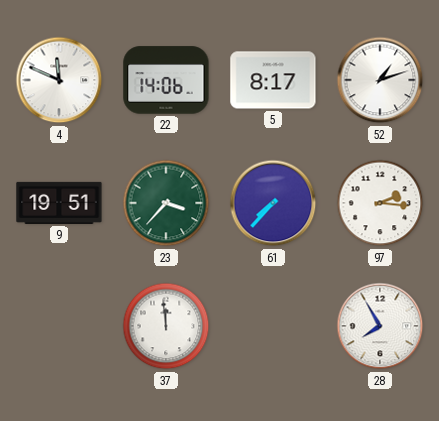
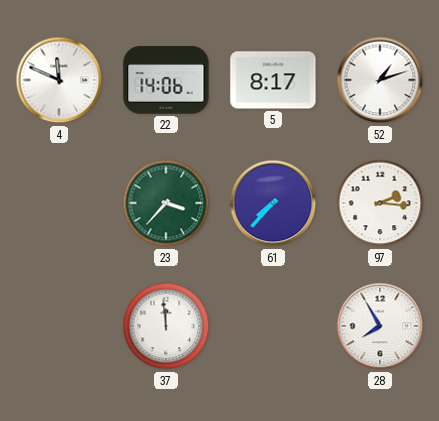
9: 19:51 -> none
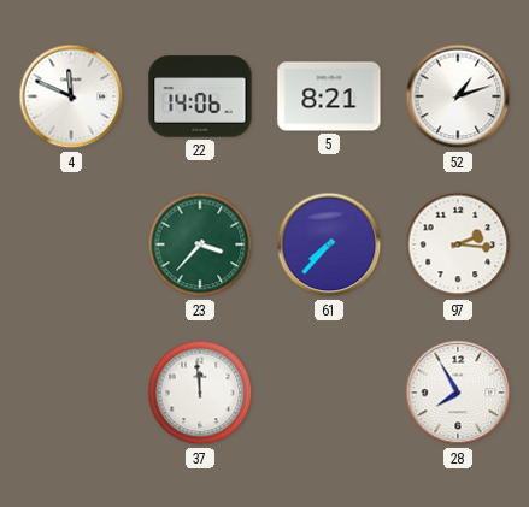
5: 8:17 -> 8:21
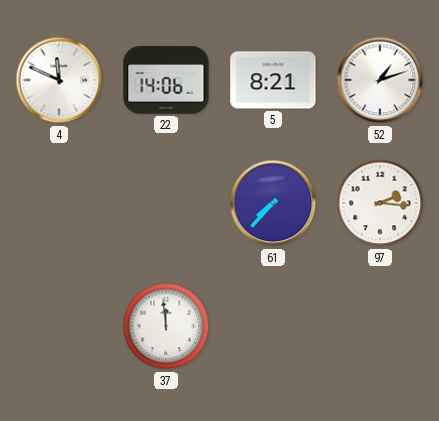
23: 3:37 -> none
28: 7:55 -> none
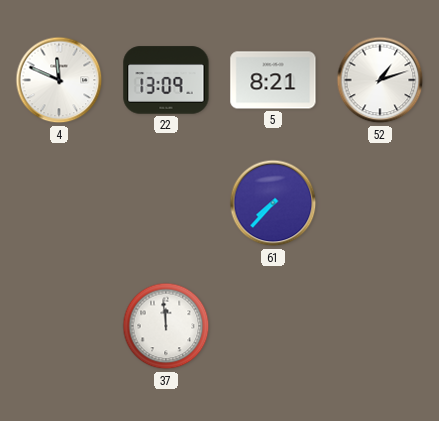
22: 14:06 -> 13:09
97: 2:16 -> none
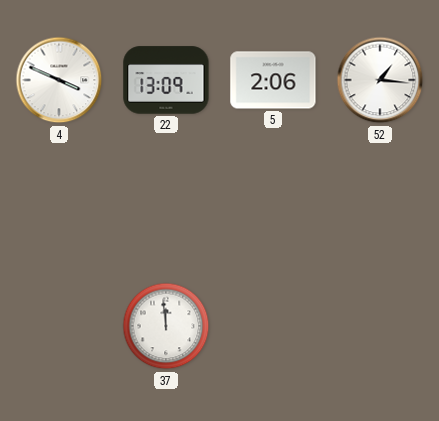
4: 11:49 -> 3:49
5: 8:21 -> 2:06
52: 1:12 -> 1:16
61: 7:37 -> none
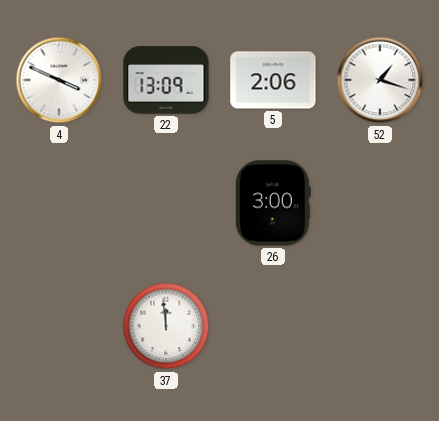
52: 1:16 -> 1:18
26: none -> 3:00
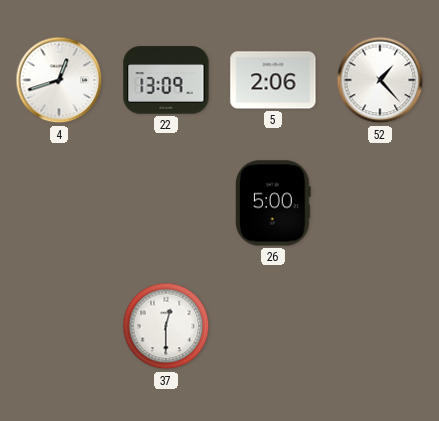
4: 3:49 -> 12:42
52: 1:18 -> 1:23
26: 3:00 -> 5:00
37: 11:59 -> 12:30
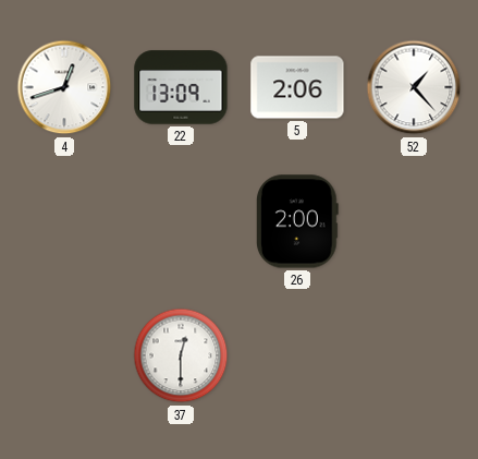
26: 5:00 -> 2:00
